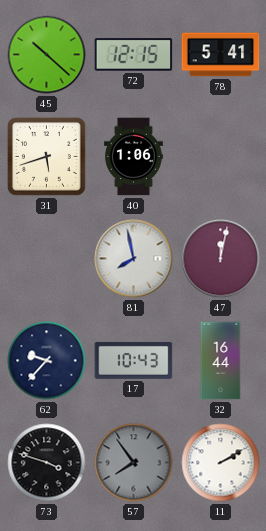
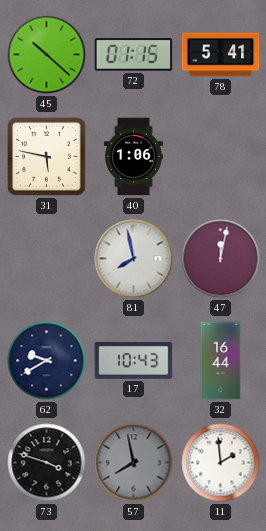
72: 12:15 -> 01:15
31: 5:42 -> 5:47
62: 9:37 -> 9:40
57: 7:54 -> 7:58
11: 2:10 -> 1:59
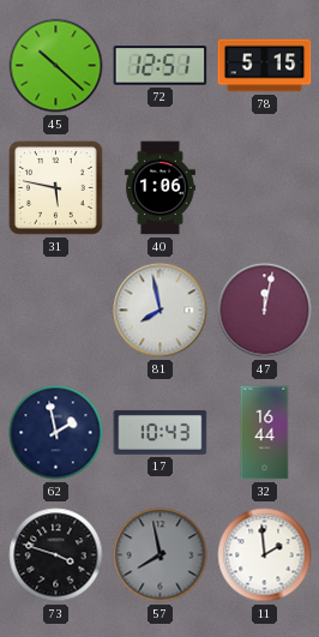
72: 01:15 -> 12:51
78: 5:41 -> 5:15
62: 9:40 -> 1:58
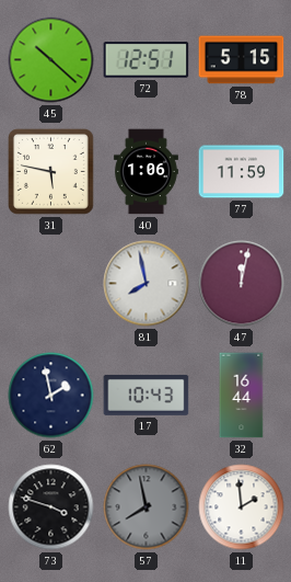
77: none -> 11:59
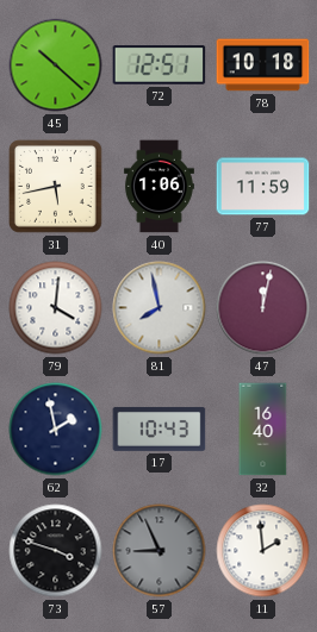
78: 5:15 -> 10:18
31: 5:47 -> 5:43
79: none -> 4:01
32: 16:44 -> 16:40
57: 7:58 -> 8:56
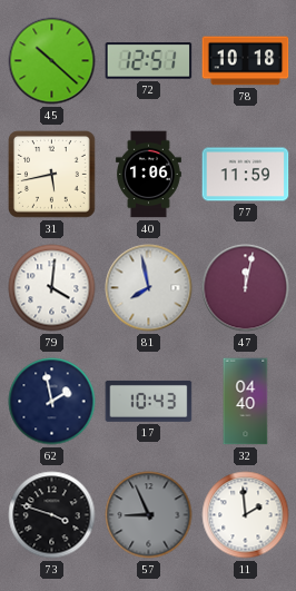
32: 16:40 -> 04:40
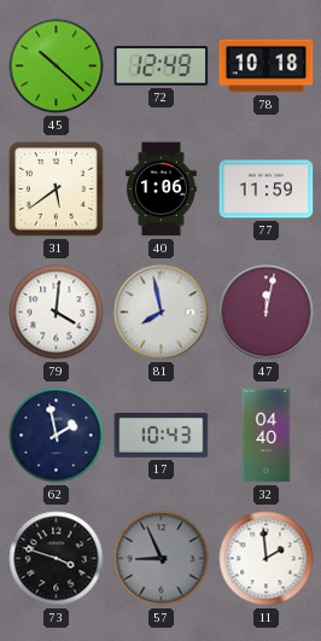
72: 12:51 -> 12:49
31: 5:43 -> 5:39
